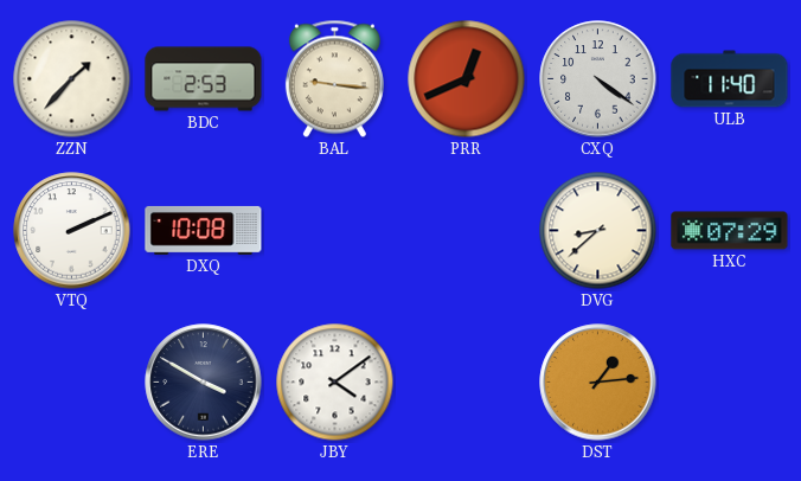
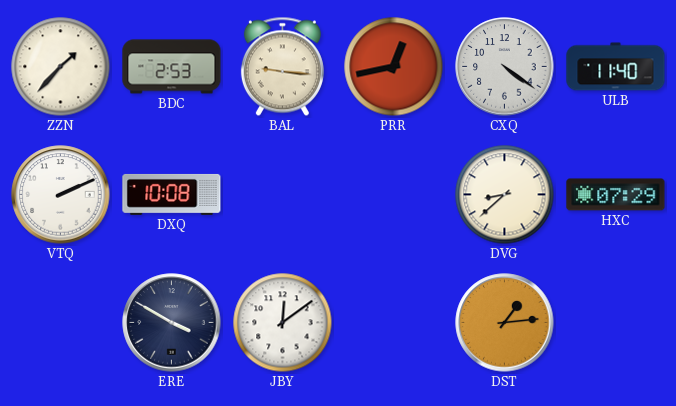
PRR: 12:41 -> 12:43
JBY: 4:09 -> 12:09
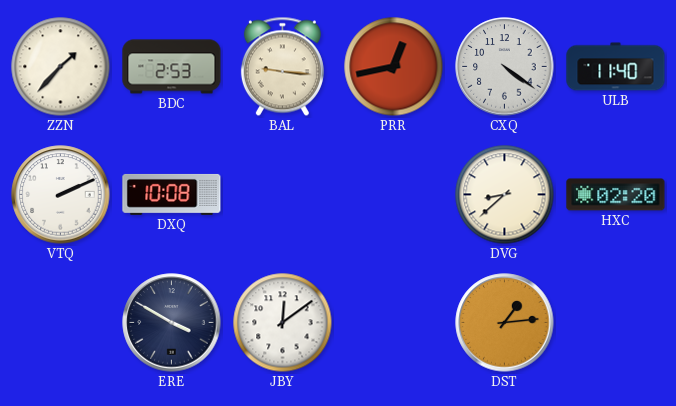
HXC: 07:29 -> 02:20
